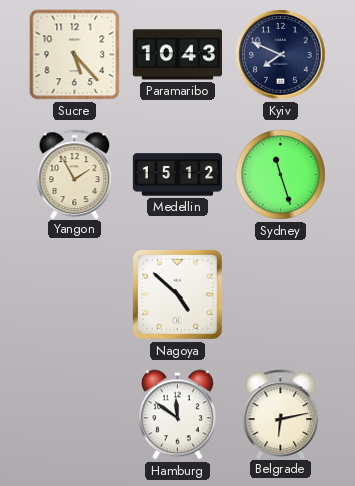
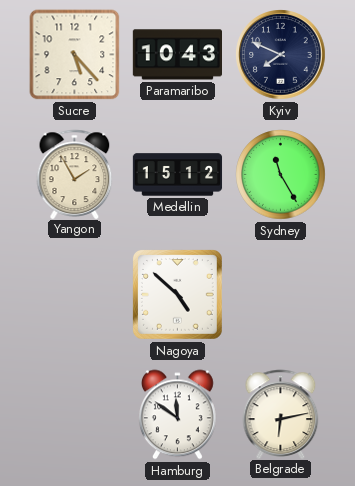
Sydney: 11:27 -> 11:25
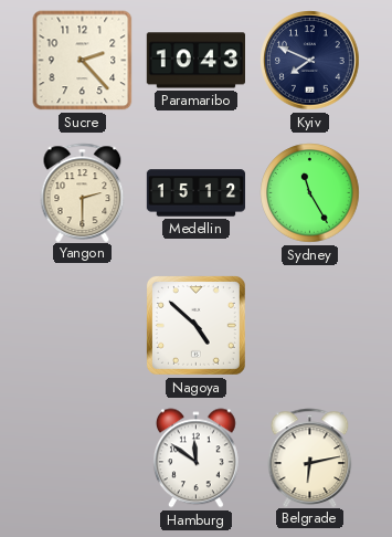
Sucre: 5:23 -> 2:23
Yangon: 1:55 -> 2:30
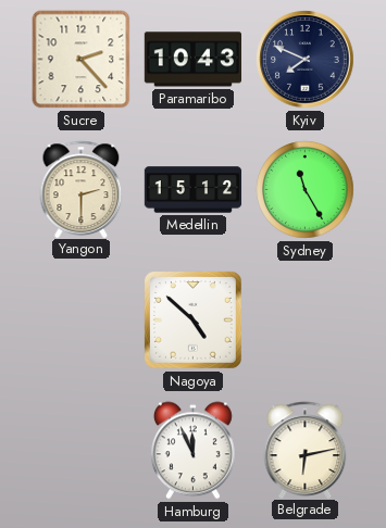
Hamburg: 11:51 -> 11:56
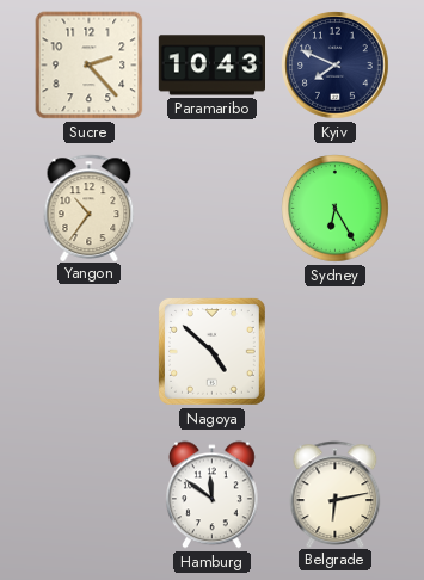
Yangon: 2:30 -> 10:36
Medellin: 15:12 -> none
Sydney: 11:25 -> 6:25
Hamburg: 11:56 -> 11:51
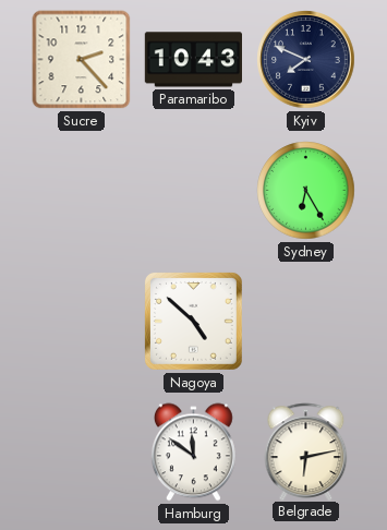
Yangon: 10:36 -> none
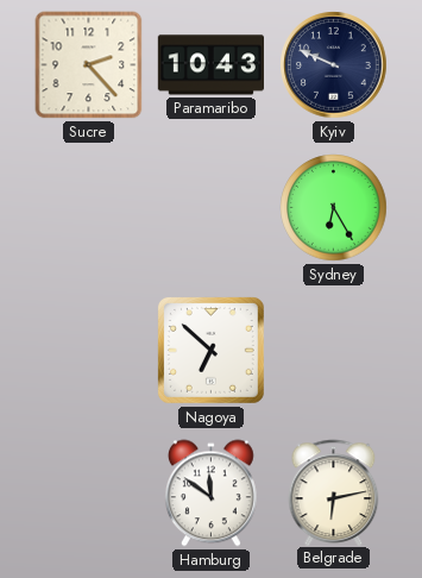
Kyiv: 7:49 -> 9:49
Nagoya: 4:52 -> 6:52
